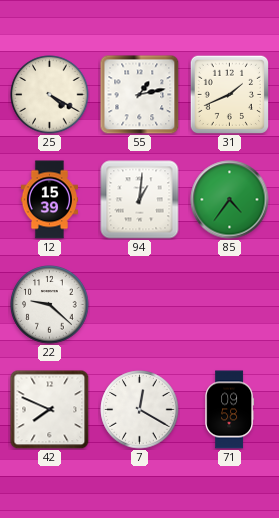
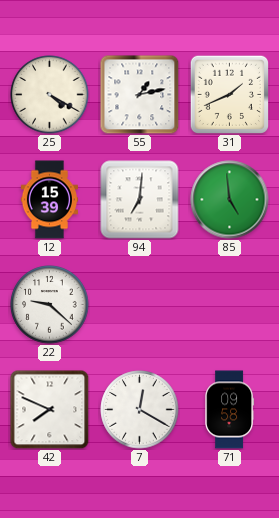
94: 1:01 -> 7:01
85: 4:36 -> 4:59
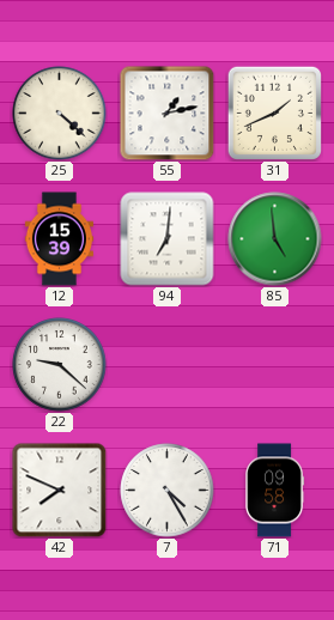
25: 4:20 -> 4:22
7: 12:20 -> 4:25
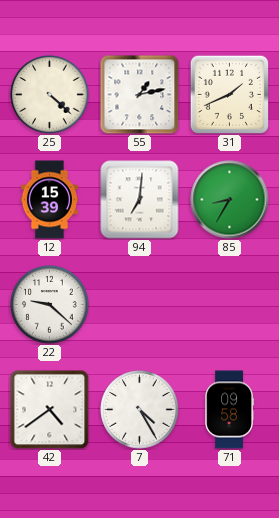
85: 4:59 -> 8:35
42: 7:49 -> 4:39
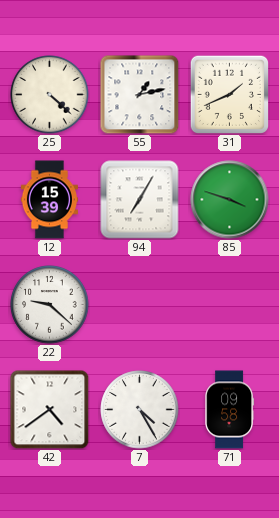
94: 7:01 -> 7:05
85: 8:35 -> 3:48
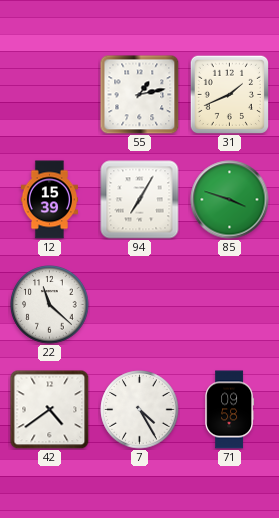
25: 4:22 -> none
22: 9:22 -> 11:22
